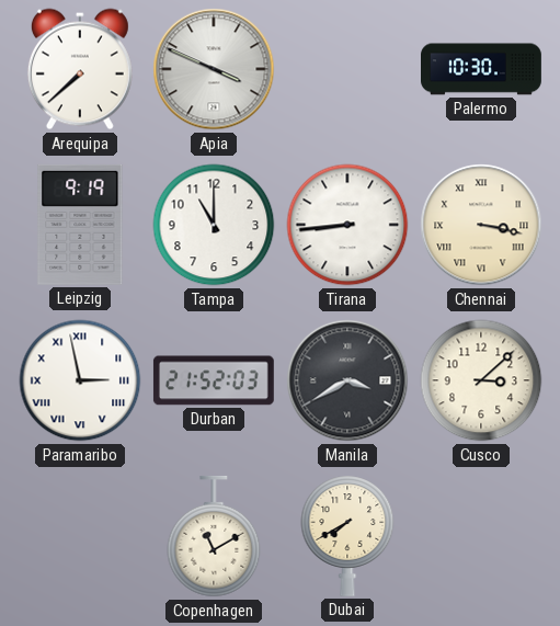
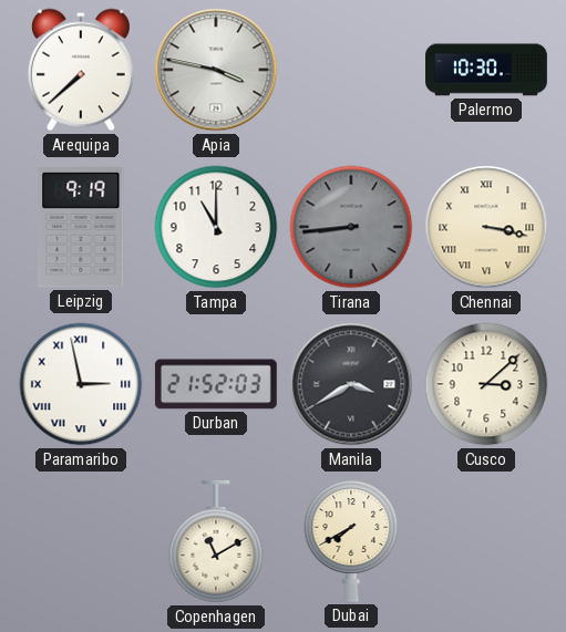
Apia: 3:49 -> 3:47
Tirana dial: white -> grey
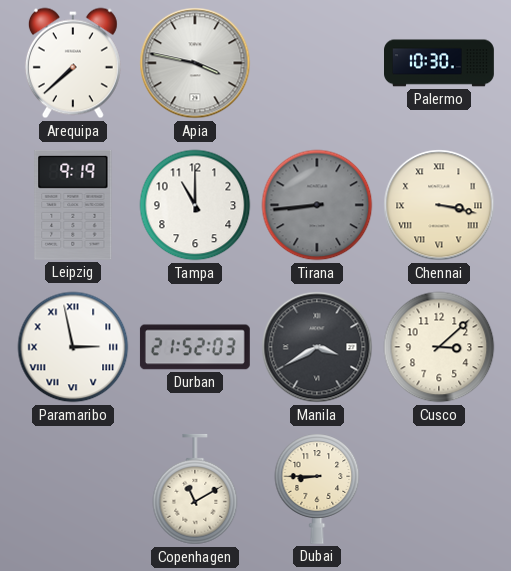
Dubai: 7:40 -> 8:45
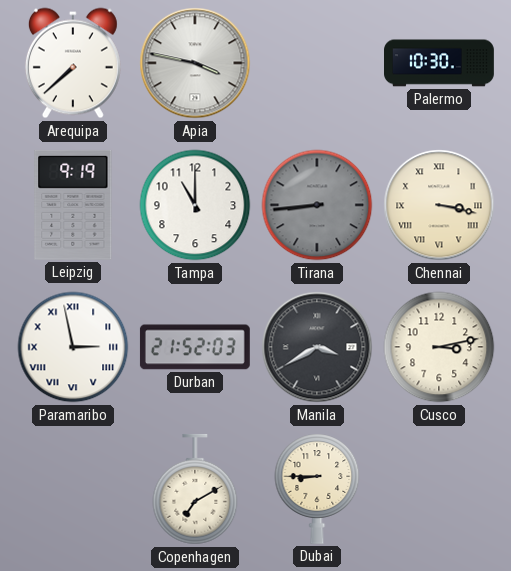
Cusco: 3:08 -> 3:13
Copenhagen: 11:10 -> 7:10
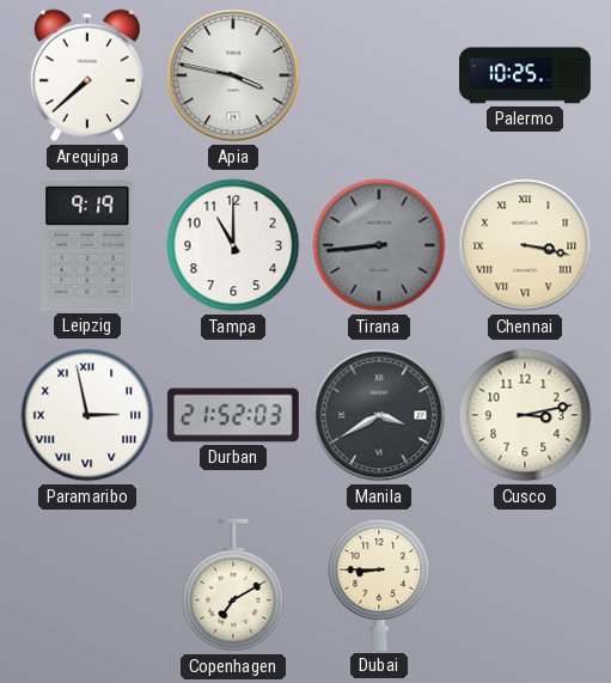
Palermo: 10:30 -> 10:25
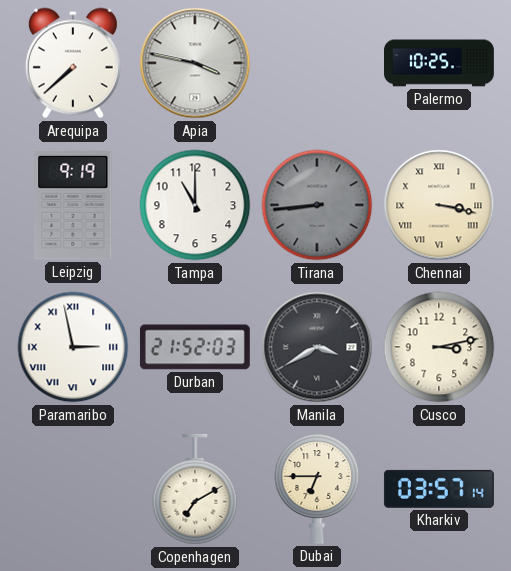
Dubai: 8:45 -> 6:45
Kharkiv: none -> 03:57
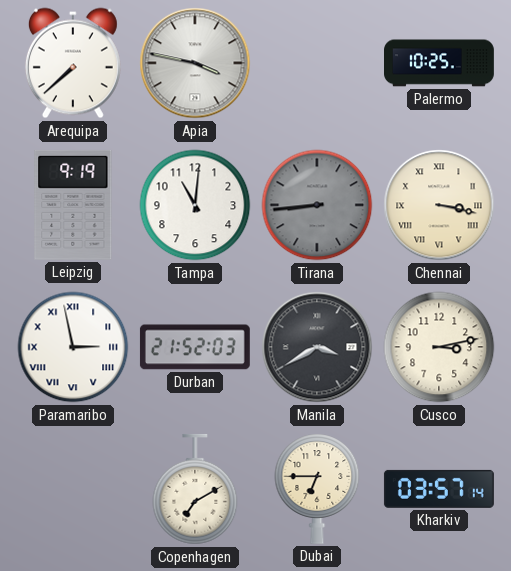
Tampa: 11:00 -> 11:01
